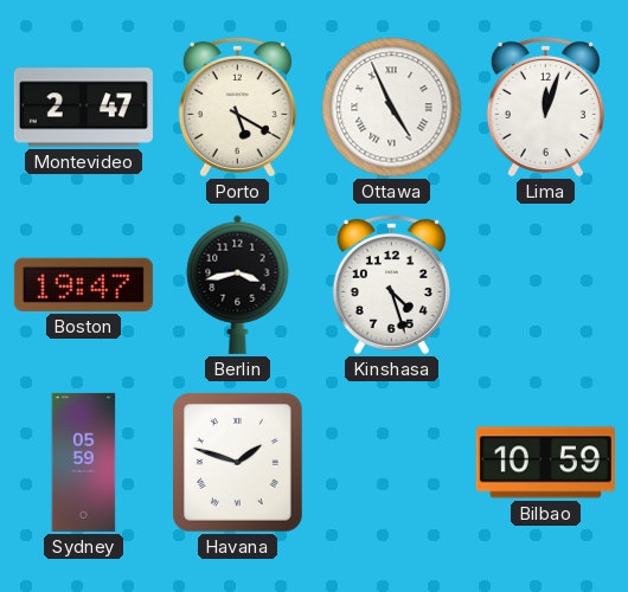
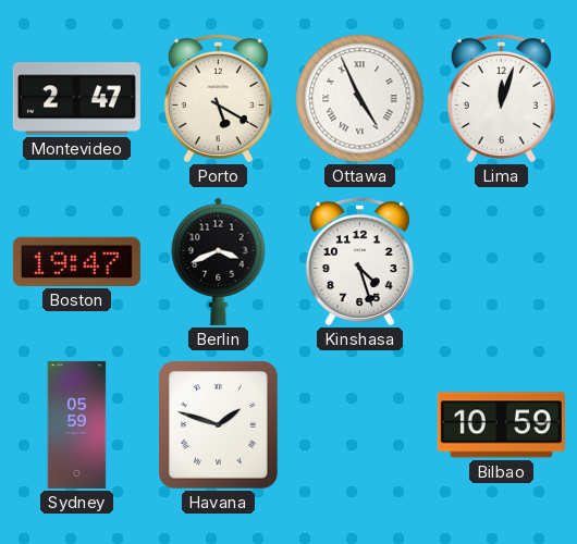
Berlin: 3:43 -> 3:41
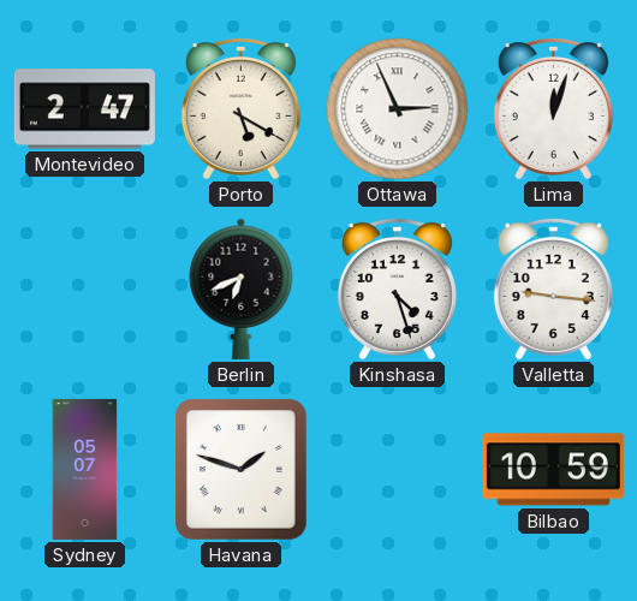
Ottawa: 4:56 -> 2:56
Boston: 19:47 -> none
Berlin: 3:41 -> 6:41
Valletta: none -> 9:16
Sydney: 05:59 -> 05:07
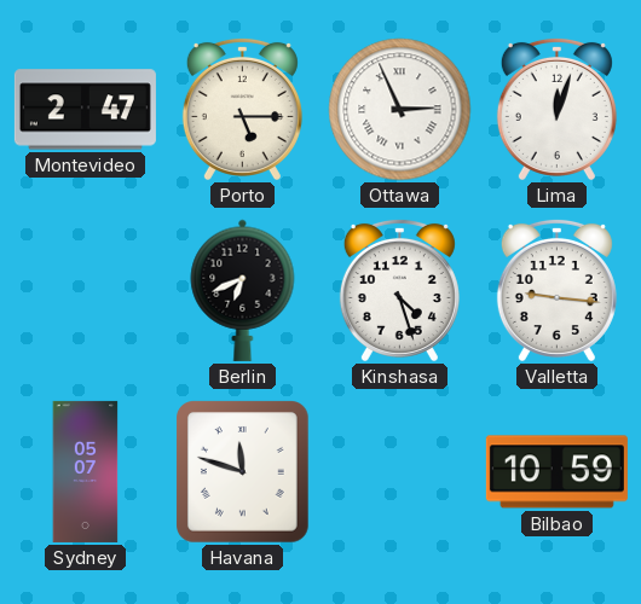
Porto: 5:20 -> 5:15
Havana: 1:48 -> 11:48
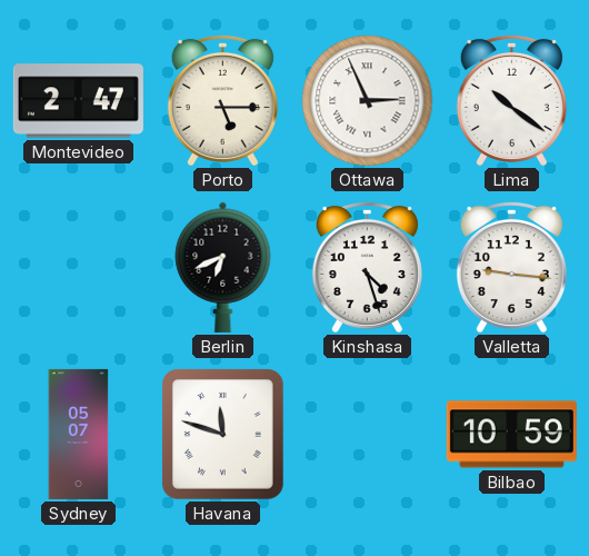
Lima: 12:03 -> 10:21
